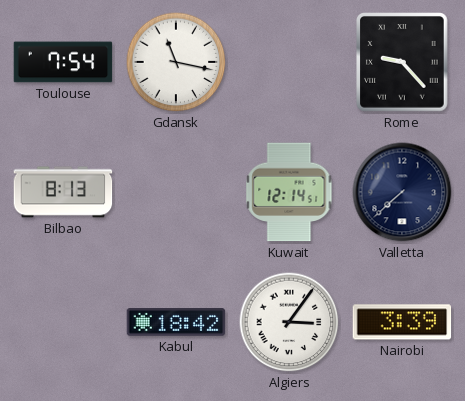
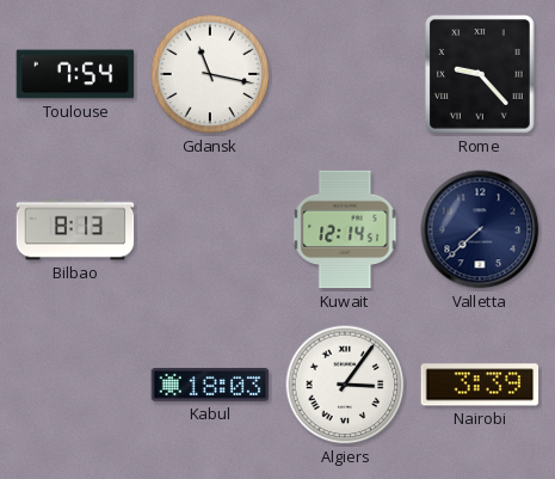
Kabul: 18:42 -> 18:03
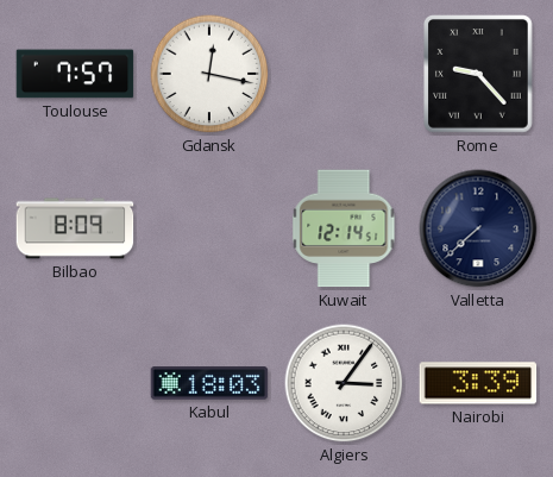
Toulouse: 7:54 -> 7:57
Gdansk: 11:17 -> 12:17
Bilbao: 8:13 -> 8:09
